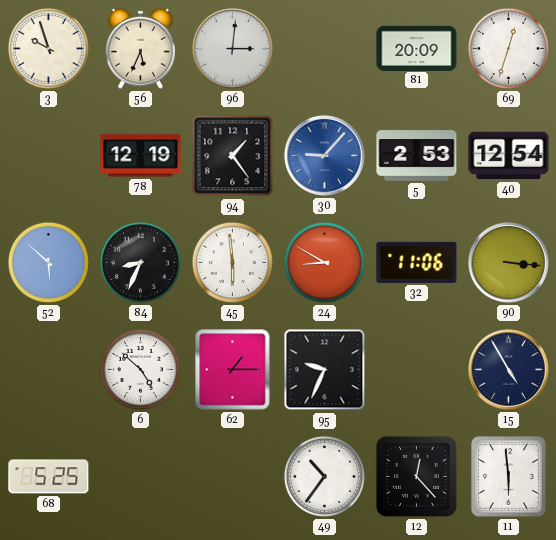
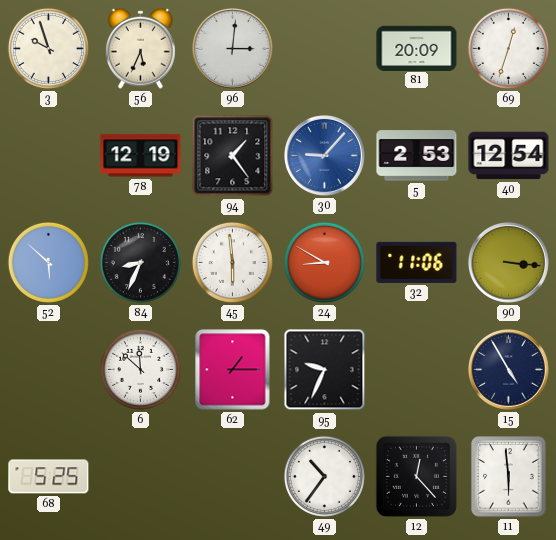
6: 4:52 -> 11:52
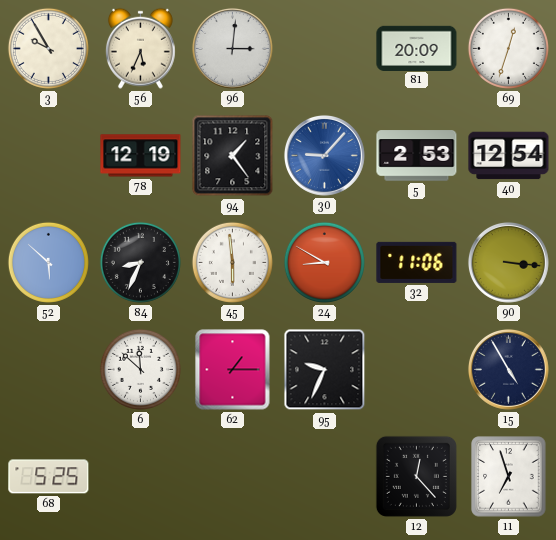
3: 9:57 -> 9:55
49: 10:36 -> none
11: 5:59 -> 6:57
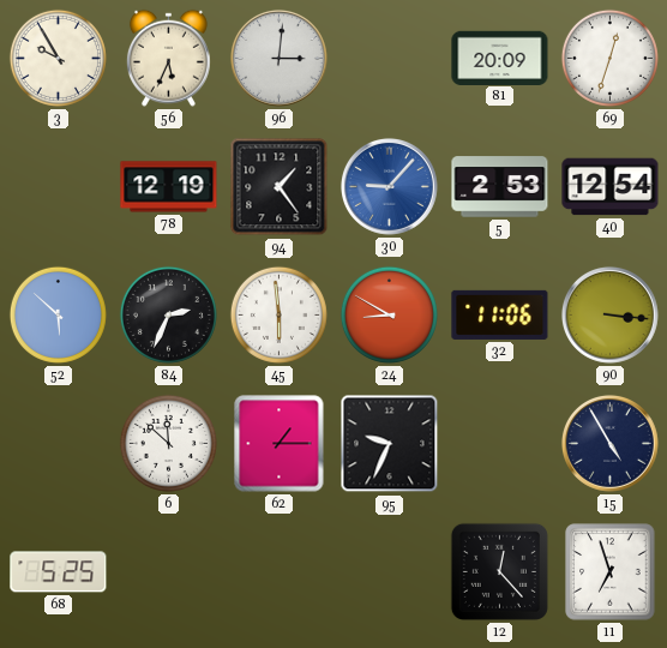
84: 8:34 -> 2:34
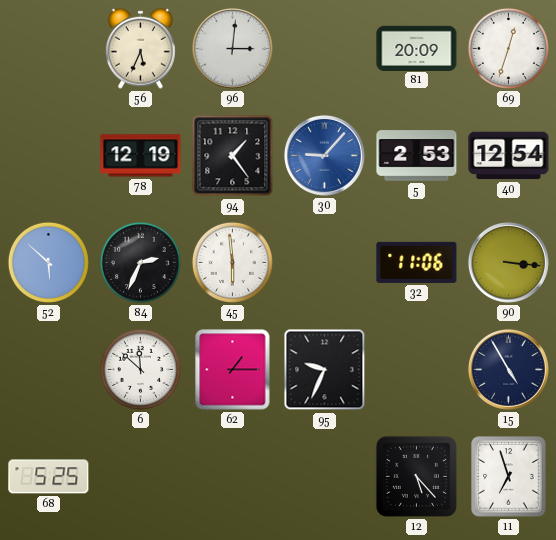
3: 9:55 -> none
24: 8:50 -> none
12: 12:23 -> 5:23
